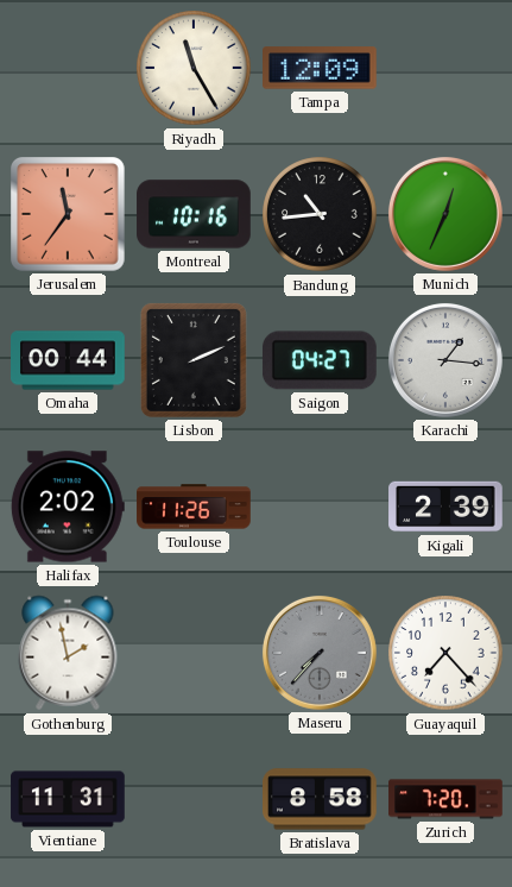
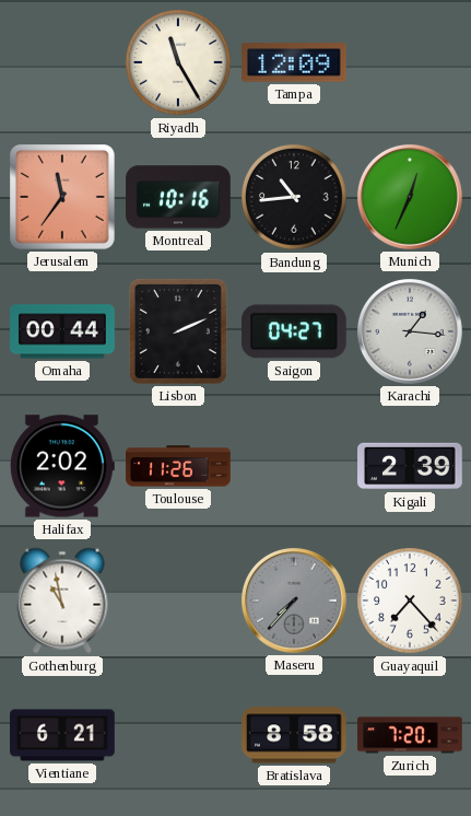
Gothenburg: 1:58 -> 10:58
Vientiane: 11:31 -> 6:21
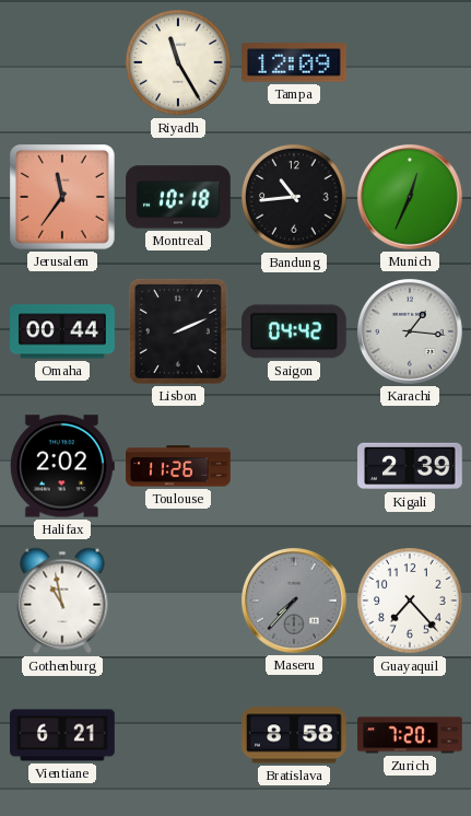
Montreal: 10:16 -> 10:18
Saigon: 04:27 -> 04:42
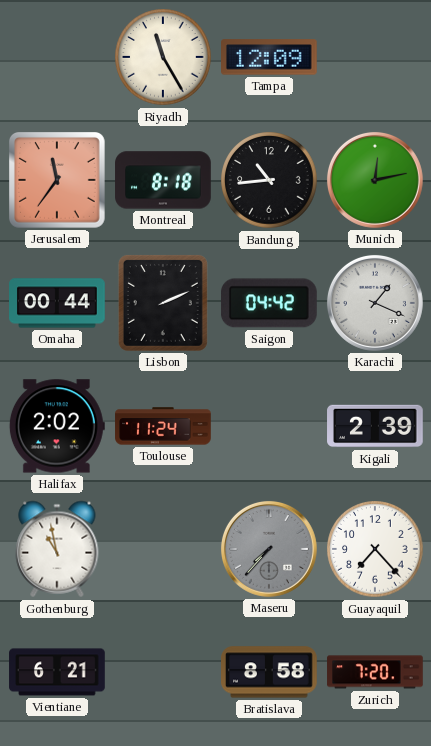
Montreal: 10:18 -> 8:18
Munich: 12:34 -> 12:13
Karachi: 1:16 -> 1:19
Toulouse: 11:26 -> 11:24
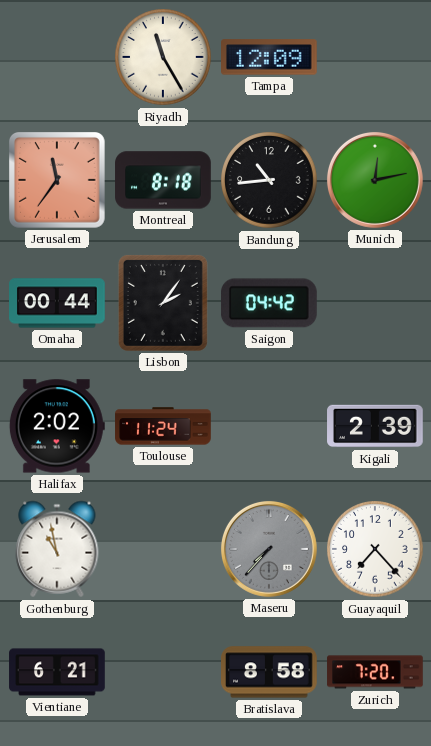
Lisbon: 2:11 -> 2:06
Karachi: 1:19 -> none
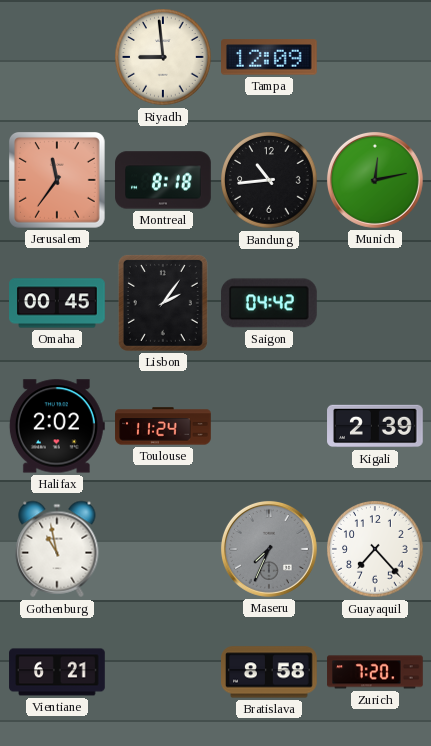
Riyadh: 11:25 -> 8:59
Omaha: 00:44 -> 00:45
Maseru: 7:37 -> 7:34
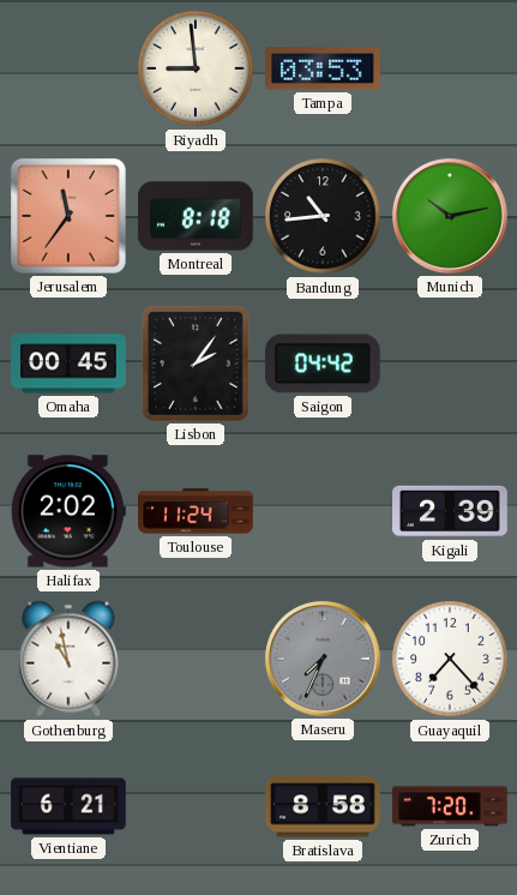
Tampa: 12:09 -> 03:53
Munich: 12:13 -> 10:13
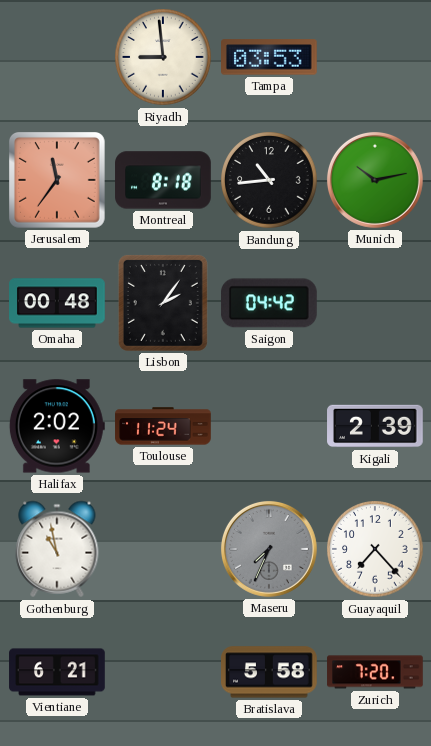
Omaha: 00:45 -> 00:48
Bratislava: 8:58 -> 5:58
